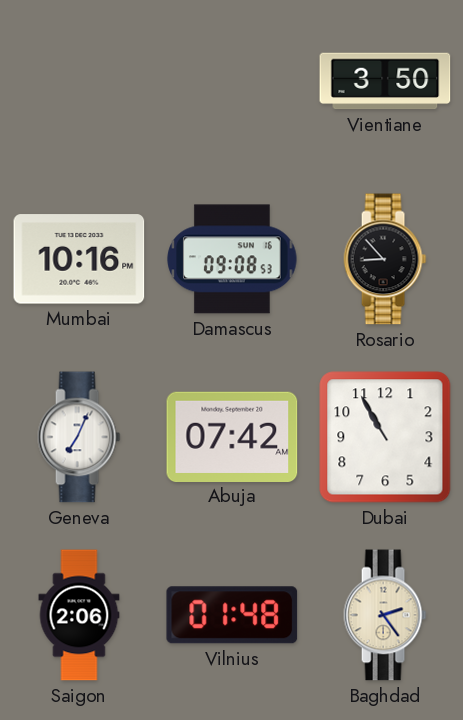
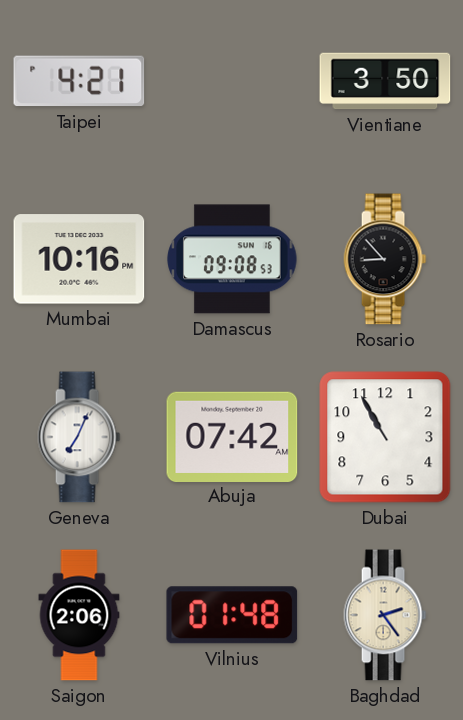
Taipei: none -> 4:21
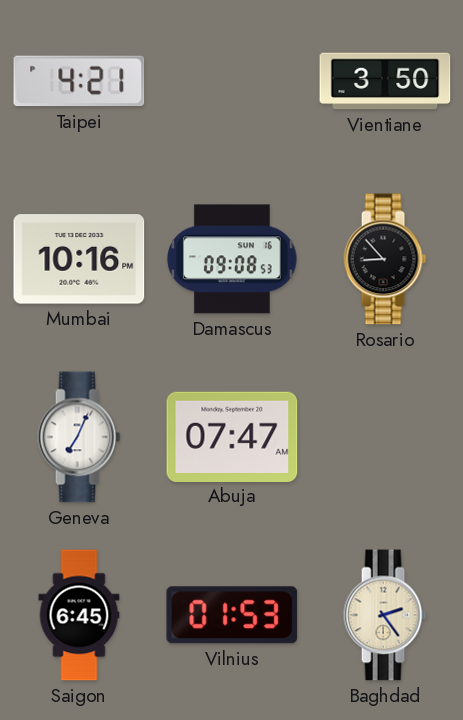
Abuja: 07:42 -> 07:47
Dubai: 10:55 -> none
Saigon: 2:06 -> 6:45
Vilnius: 01:48 -> 01:53
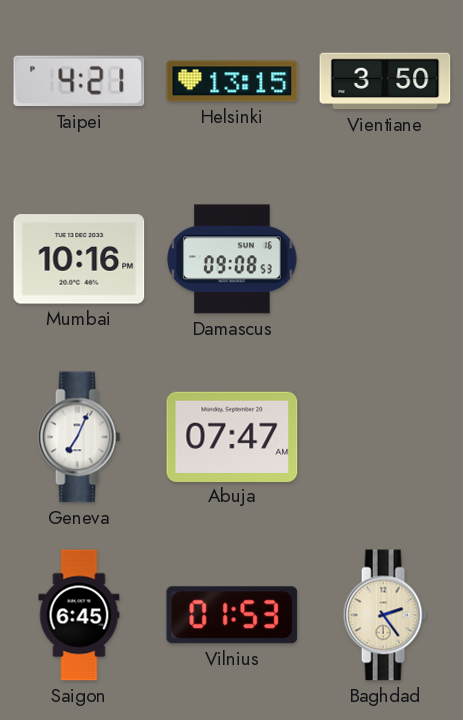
Helsinki: none -> 13:15
Rosario: 8:53 -> none
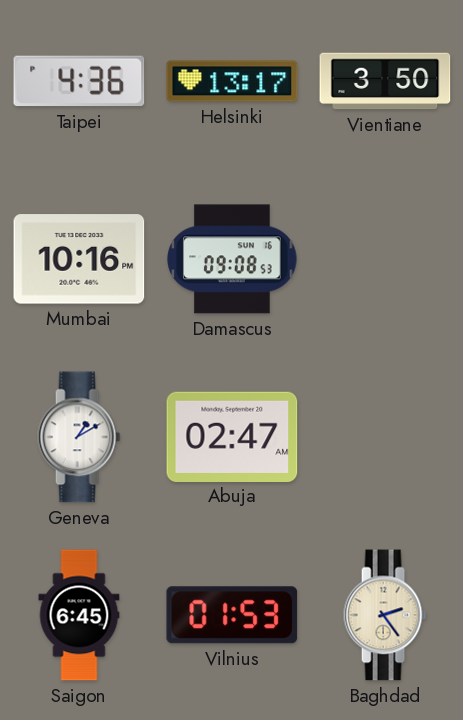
Taipei: 4:21 -> 4:36
Helsinki: 13:15 -> 13:17
Geneva: 7:04 -> 1:10
Abuja: 07:47 -> 02:47
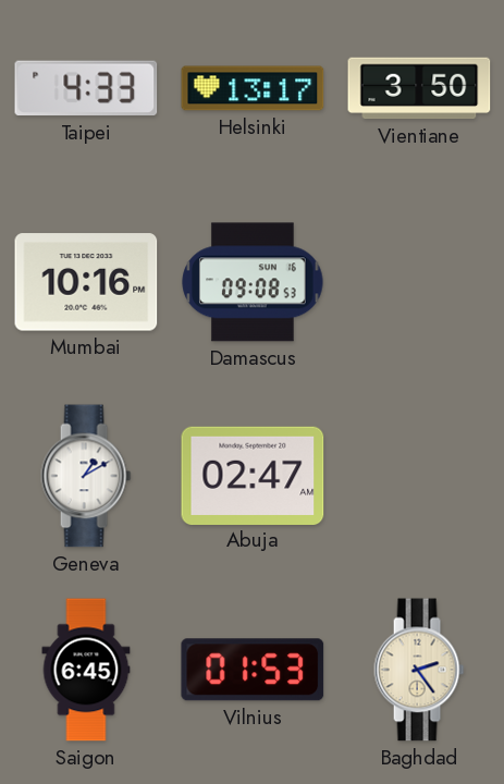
Taipei: 4:36 -> 4:33
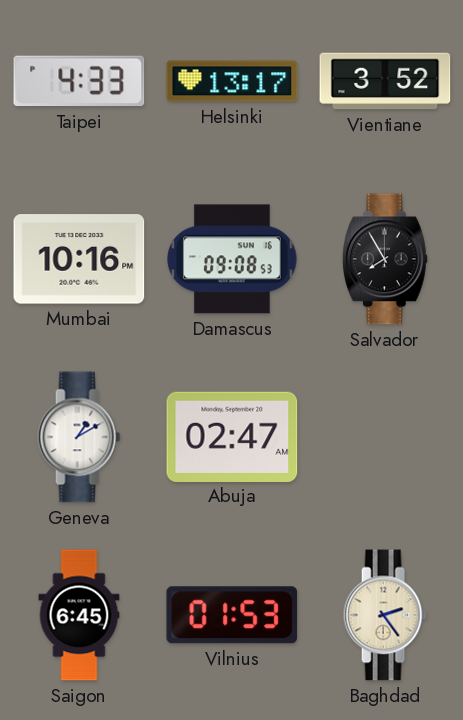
Vientiane: 3:50 -> 3:52
Salvador: none -> 7:55
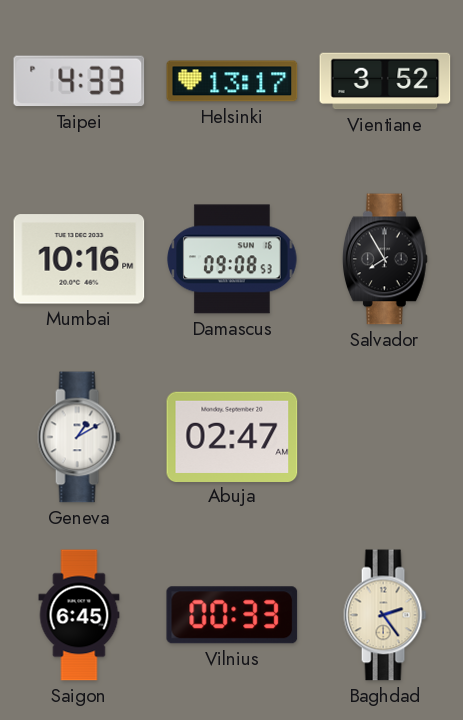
Vilnius: 01:53 -> 00:33
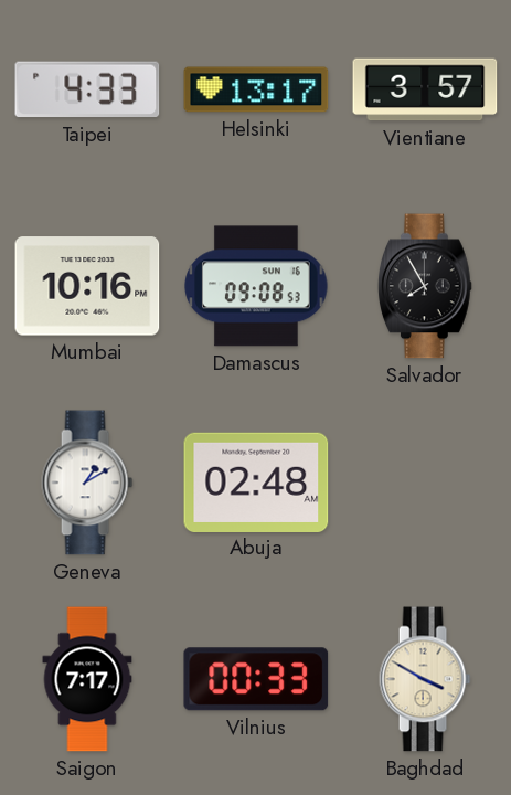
Vientiane: 3:52 -> 3:57
Abuja: 02:47 -> 02:48
Saigon: 6:45 -> 7:17
Baghdad: 2:24 -> 3:50
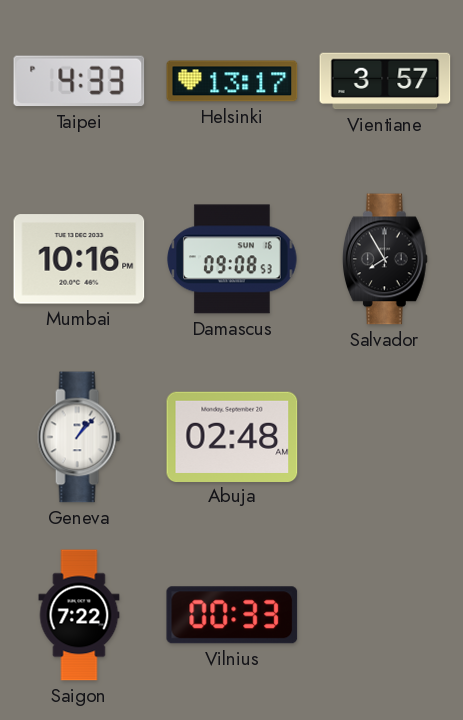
Geneva: 1:10 -> 1:07
Saigon: 7:17 -> 7:22
Baghdad: 3:50 -> none
